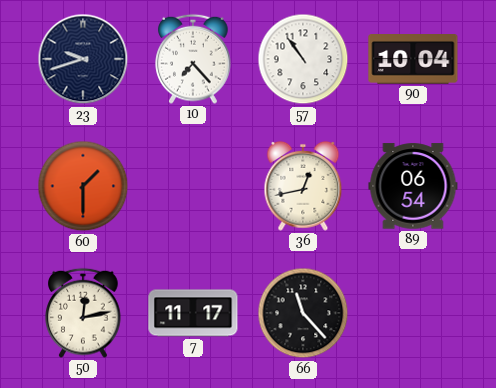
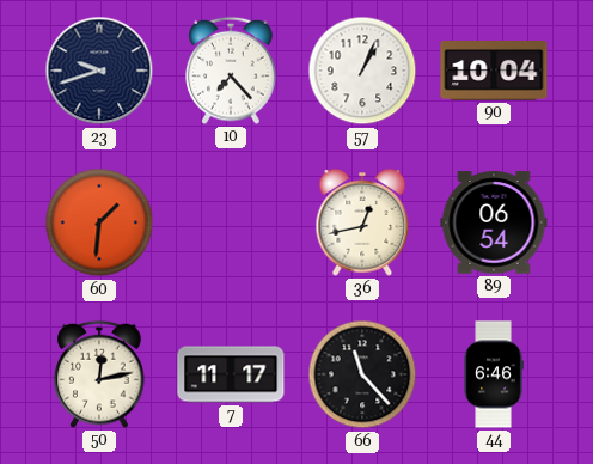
57: 10:54 -> 1:04
60: 1:30 -> 1:31
44: none -> 6:46
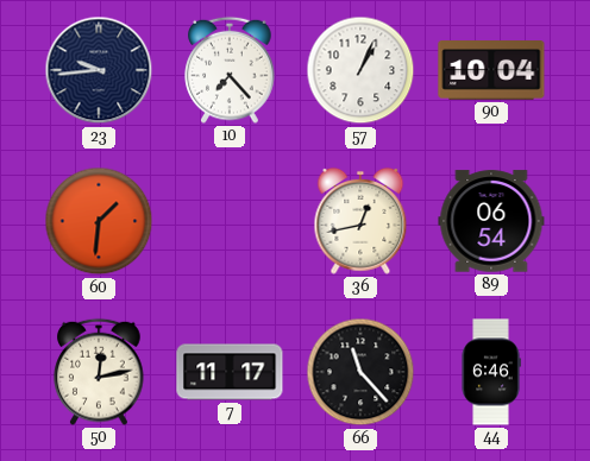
23: 9:42 -> 9:44
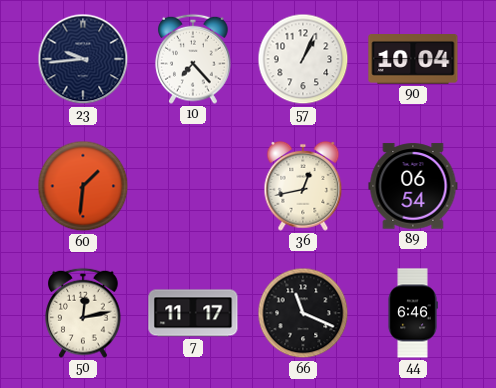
66: 11:23 -> 11:19
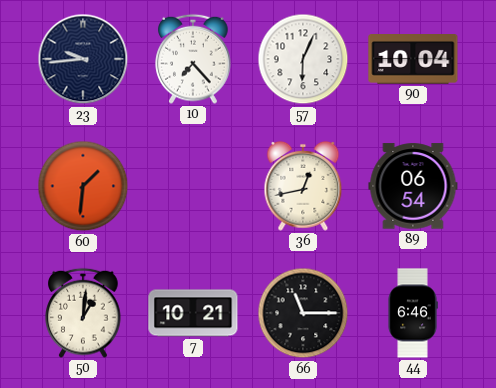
57: 1:04 -> 6:04
50: 12:13 -> 1:01
7: 11:17 -> 10:21
66: 11:19 -> 11:15
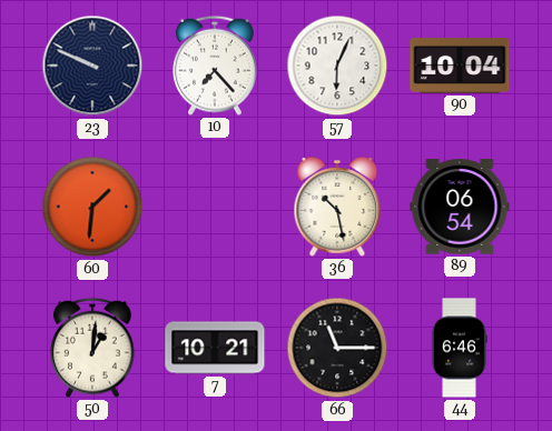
23: 9:44 -> 9:49
36: 12:43 -> 10:28
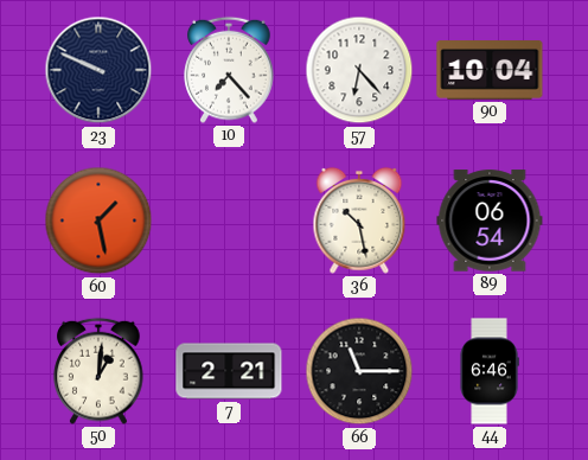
57: 6:04 -> 6:23
60: 1:31 -> 1:28
7: 10:21 -> 2:21
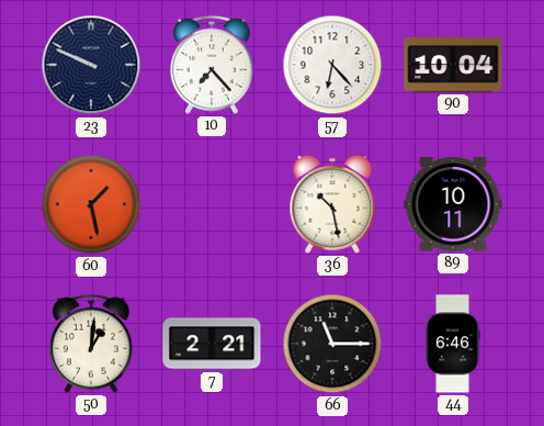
89: 06:54 -> 10:11
